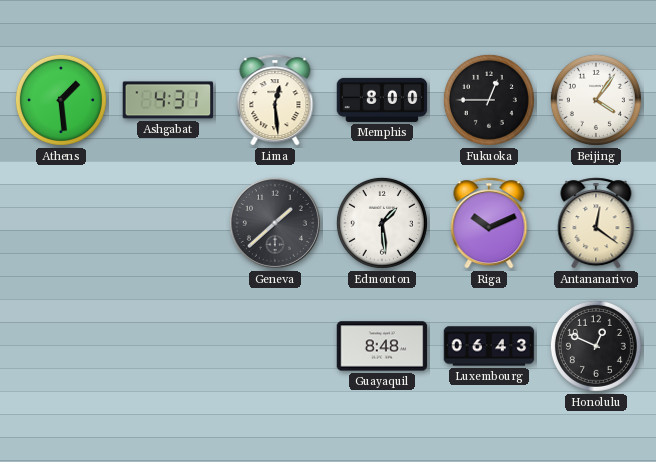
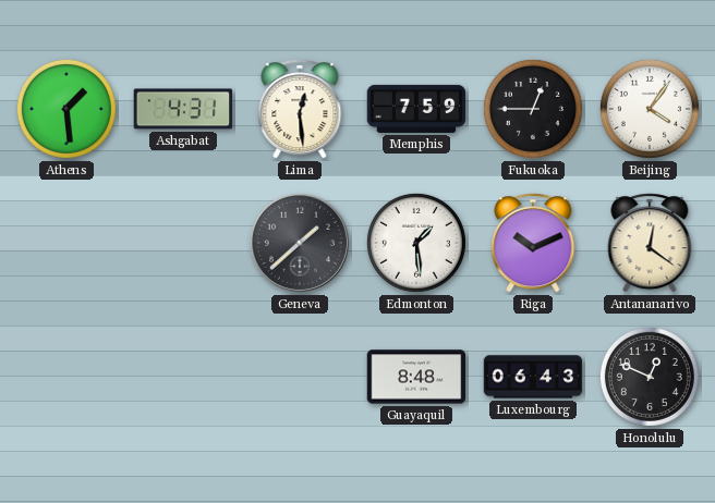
Memphis: 8:00 -> 7:59
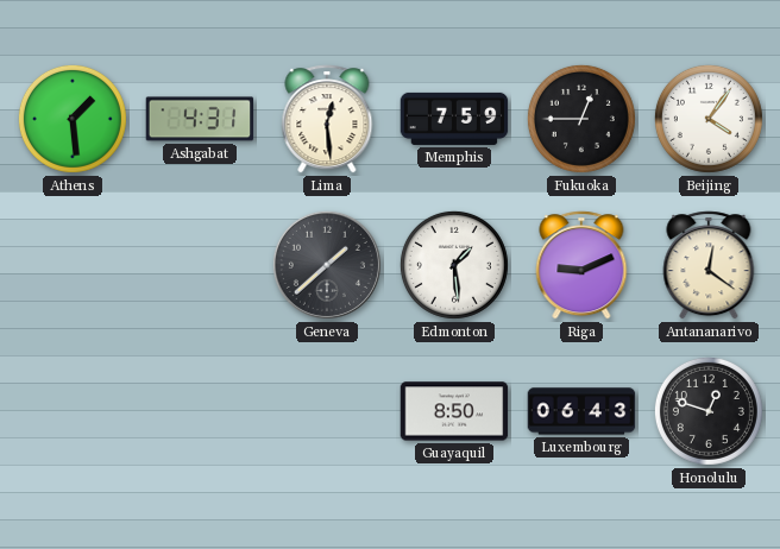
Riga: 10:11 -> 9:11
Guayaquil: 8:48 -> 8:50
Honolulu: 12:49 -> 12:48
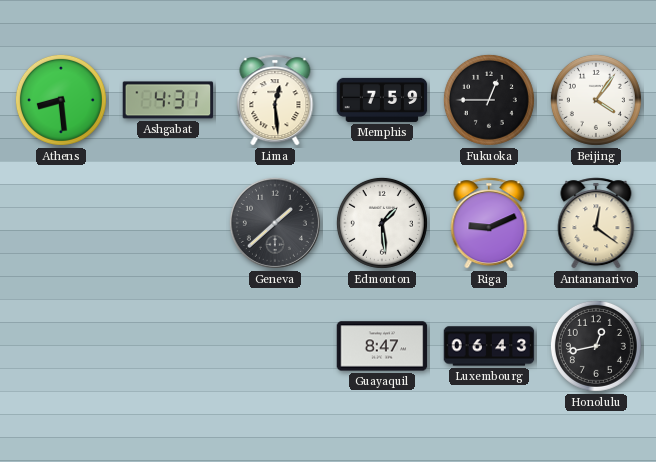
Athens: 1:29 -> 8:29
Guayaquil: 8:50 -> 8:47
Honolulu: 12:48 -> 12:43
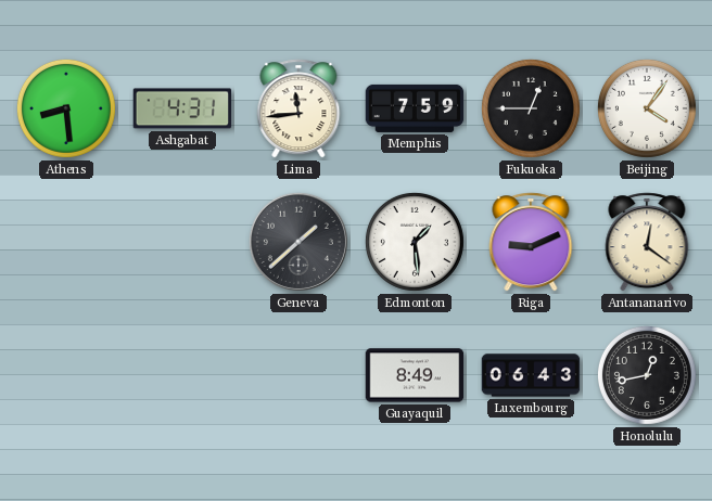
Lima: 12:29 -> 11:44
Guayaquil: 8:47 -> 8:49
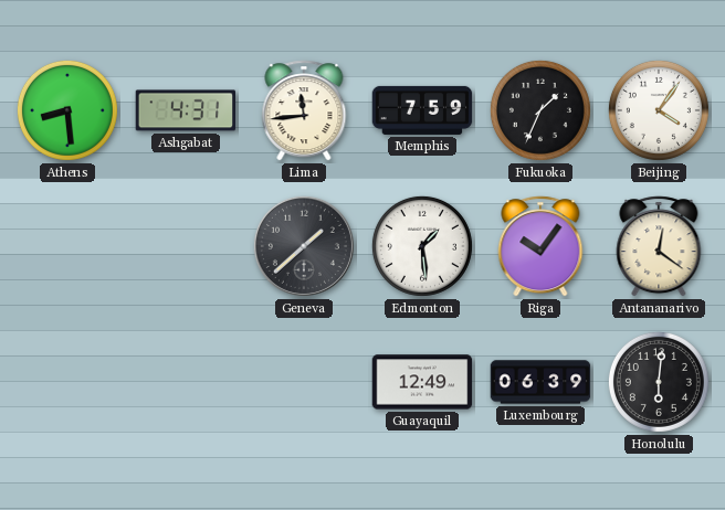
Fukuoka: 12:45 -> 1:34
Riga: 9:11 -> 10:06
Guayaquil: 8:49 -> 12:49
Luxembourg: 06:43 -> 06:39
Honolulu: 12:43 -> 6:01
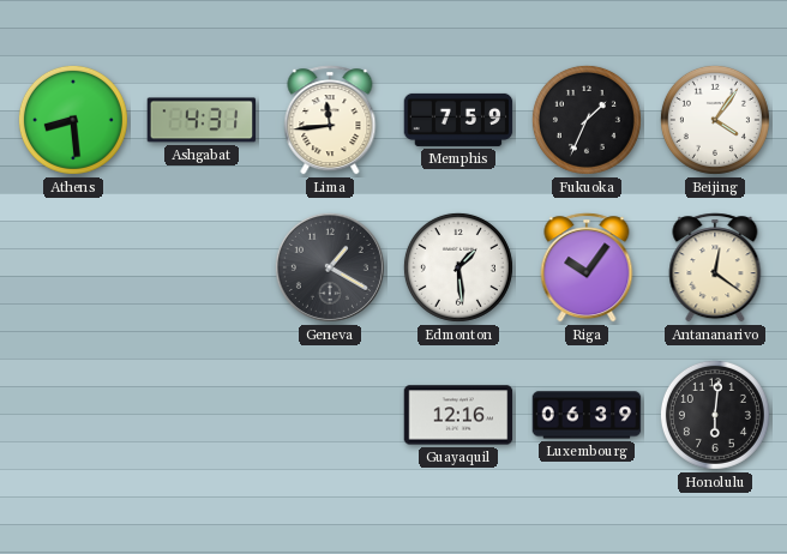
Geneva: 1:38 -> 1:20
Guayaquil: 12:49 -> 12:16
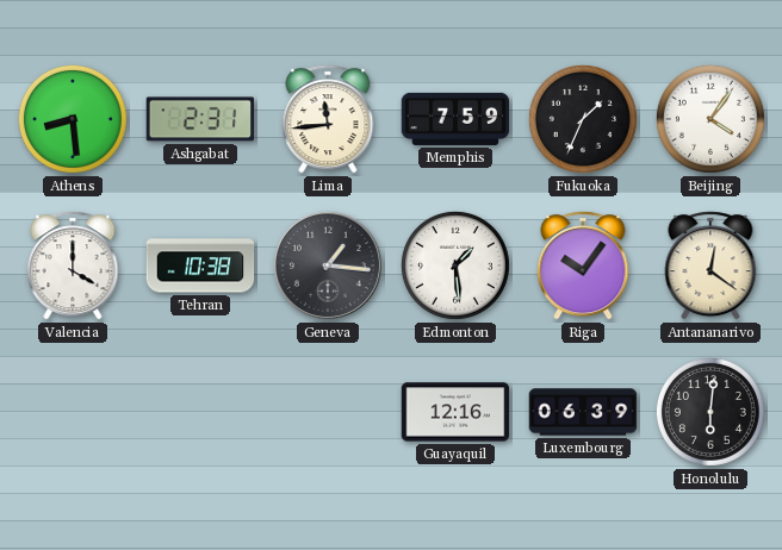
Ashgabat: 4:31 -> 2:31
Valencia: none -> 4:00
Tehran: none -> 10:38
Geneva: 1:20 -> 1:16
